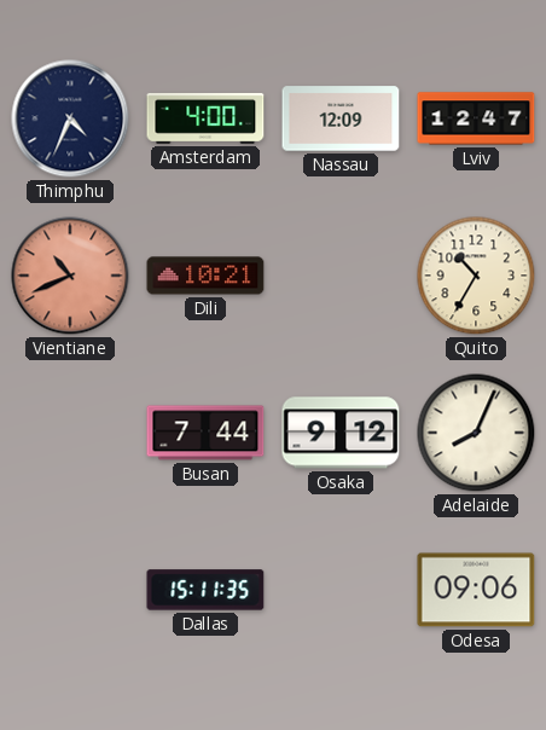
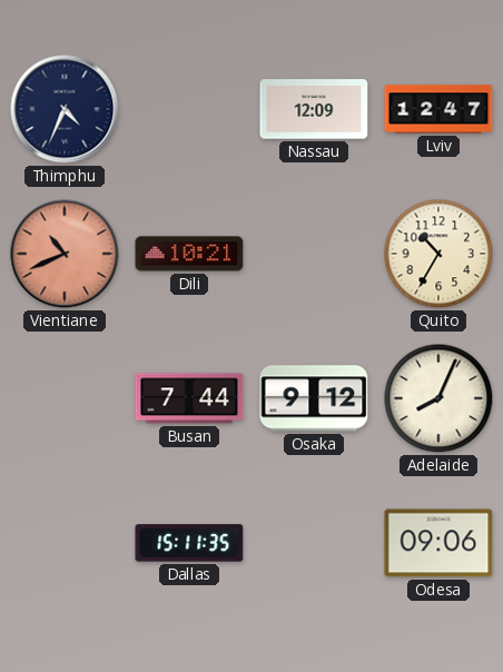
Amsterdam: 4:00 -> none
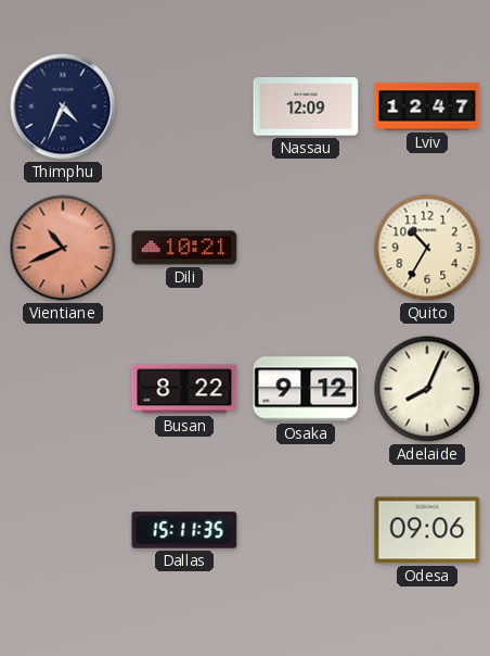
Busan: 7:44 -> 8:22
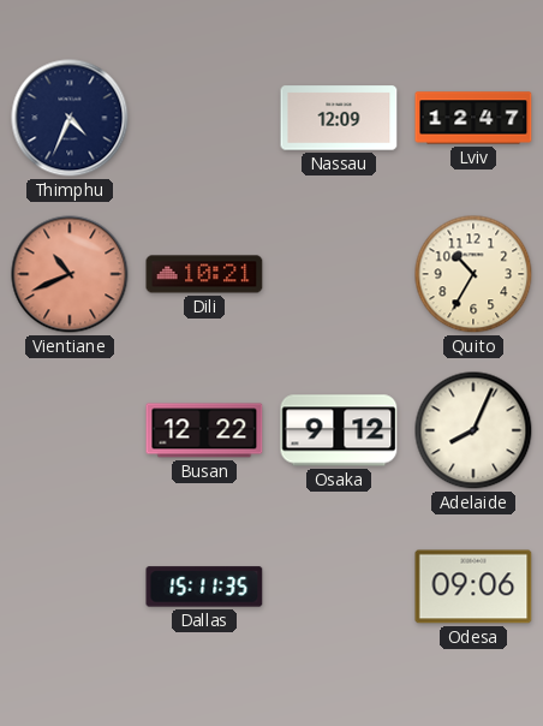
Busan: 8:22 -> 12:22
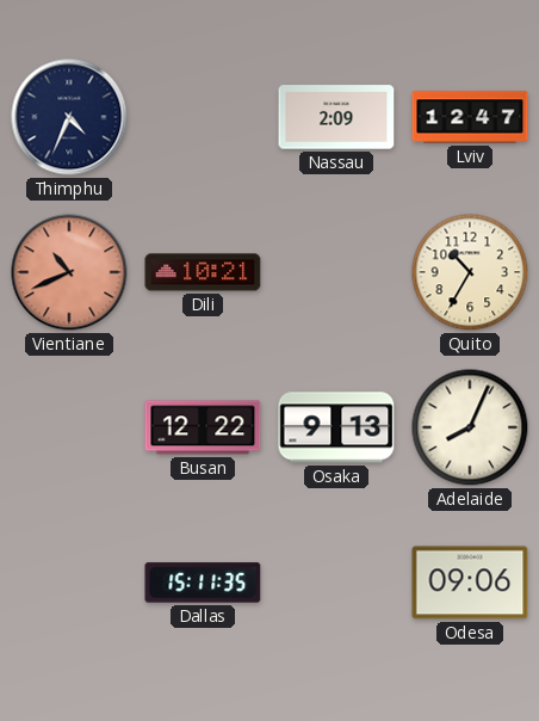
Nassau: 12:09 -> 2:09
Osaka: 9:12 -> 9:13
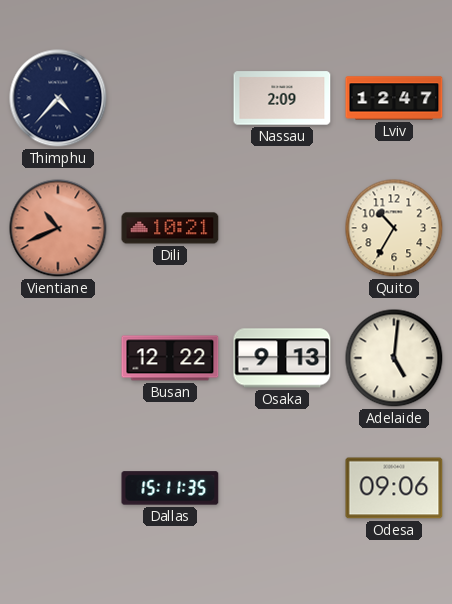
Thimphu: 4:34 -> 4:37
Adelaide: 8:04 -> 5:01
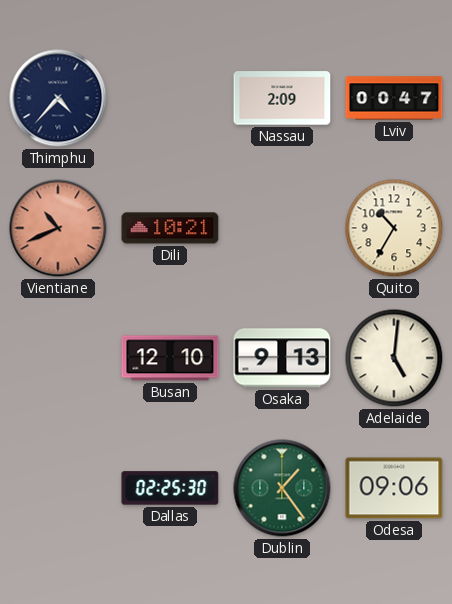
Lviv: 12:47 -> 00:47
Busan: 12:22 -> 12:10
Dallas: 15:11 -> 02:25
Dublin: none -> 1:24
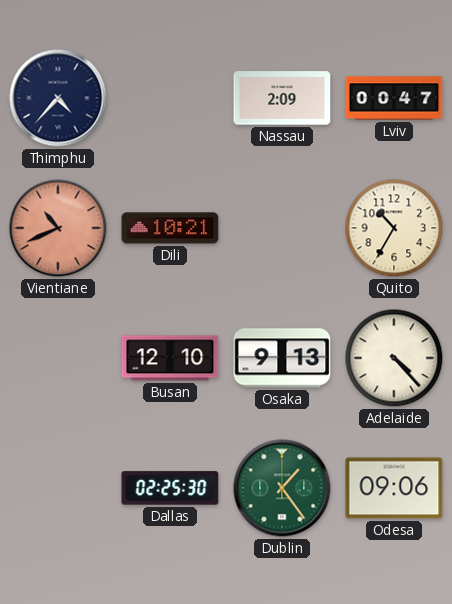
Adelaide: 5:01 -> 4:23
